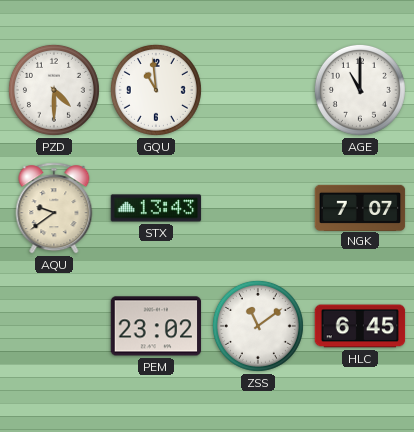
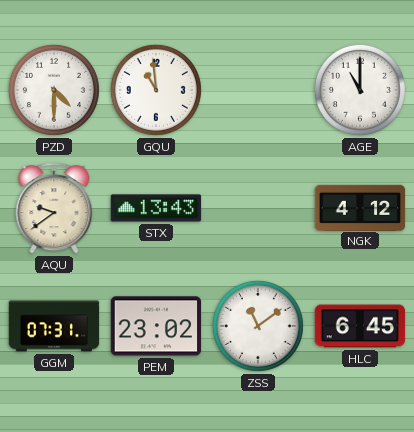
NGK: 7:07 -> 4:12
GGM: none -> 07:31
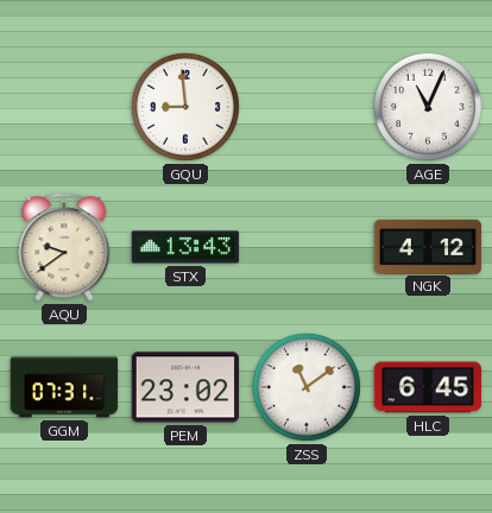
PZD: 4:30 -> none
GQU: 10:59 -> 8:59
AGE: 11:00 -> 11:04
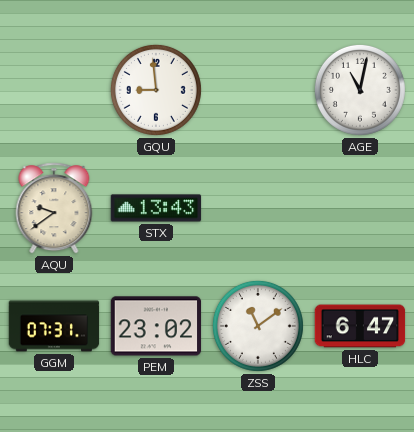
AGE: 11:04 -> 11:02
NGK: 4:12 -> none
HLC: 6:45 -> 6:47
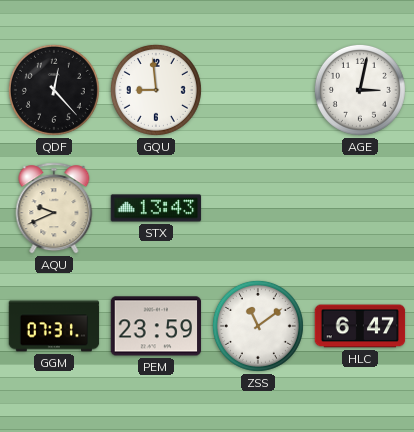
QDF: none -> 12:23
AGE: 11:02 -> 3:02
AQU: 9:39 -> 9:41
PEM: 23:02 -> 23:59
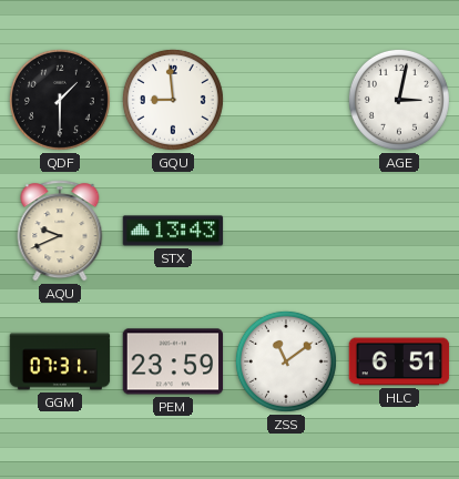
QDF: 12:23 -> 1:30
HLC: 6:47 -> 6:51
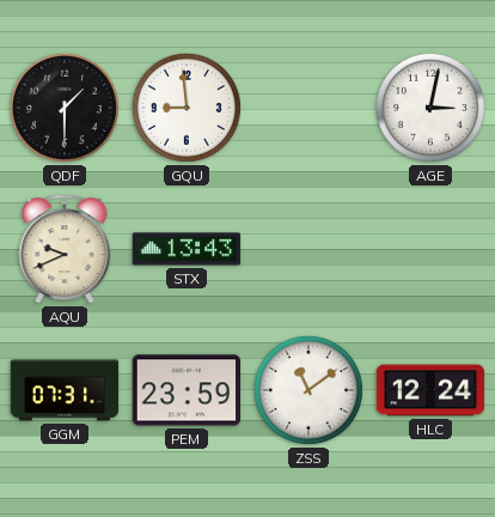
HLC: 6:51 -> 12:24
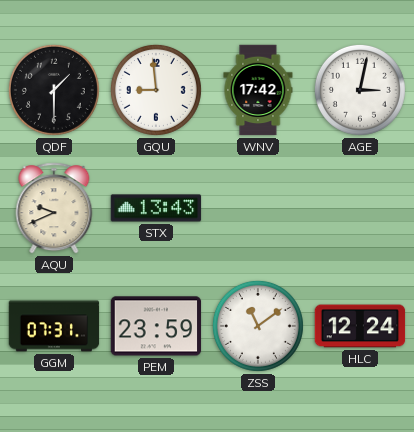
WNV: none -> 17:42
